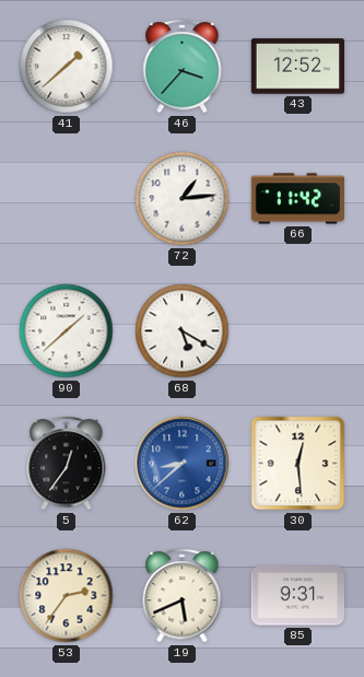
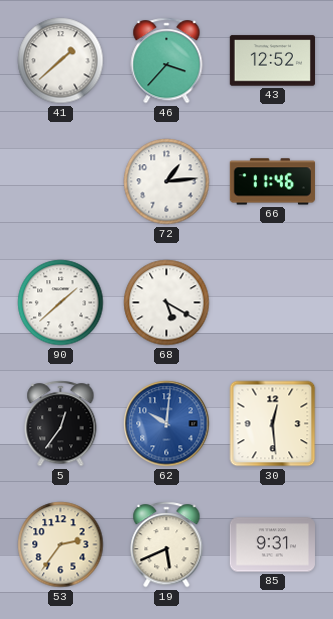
66: 11:42 -> 11:46
62: 8:38 -> 10:01
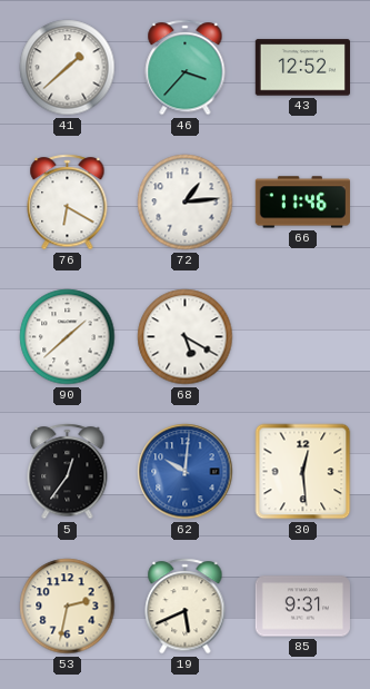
76: none -> 6:20
53: 2:36 -> 2:32
